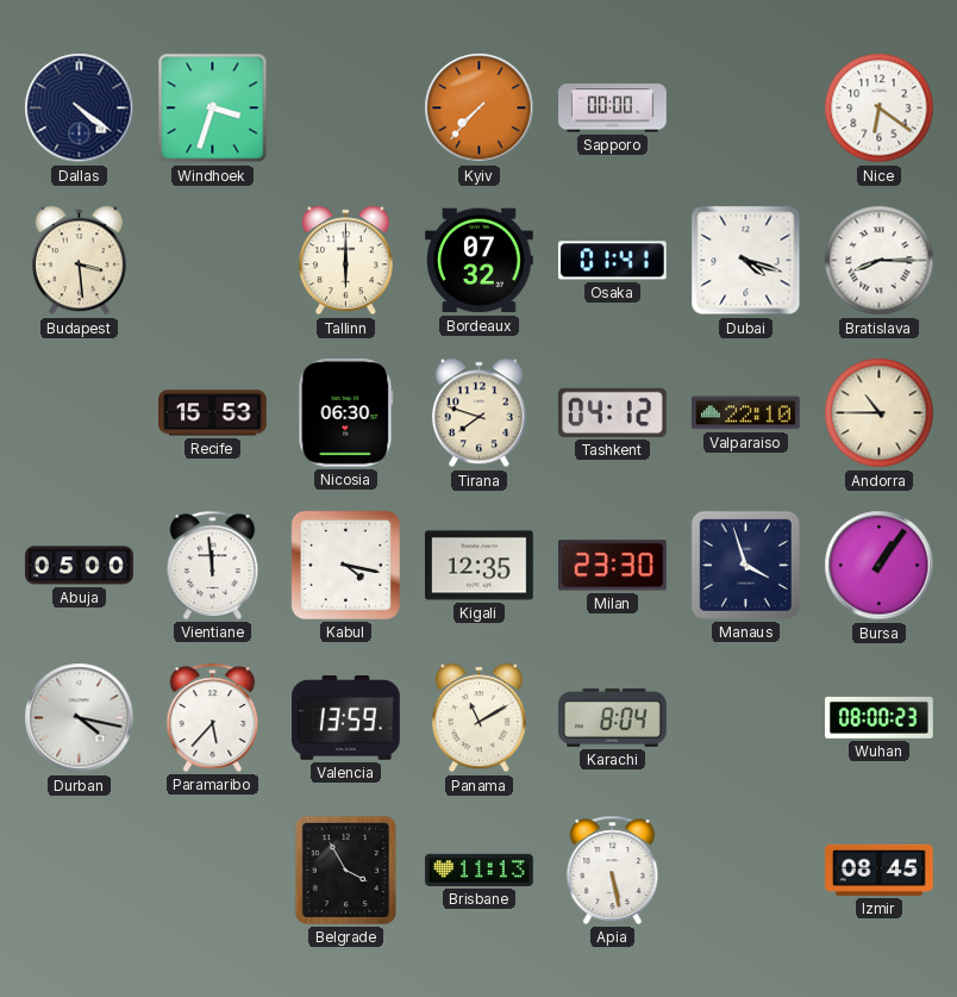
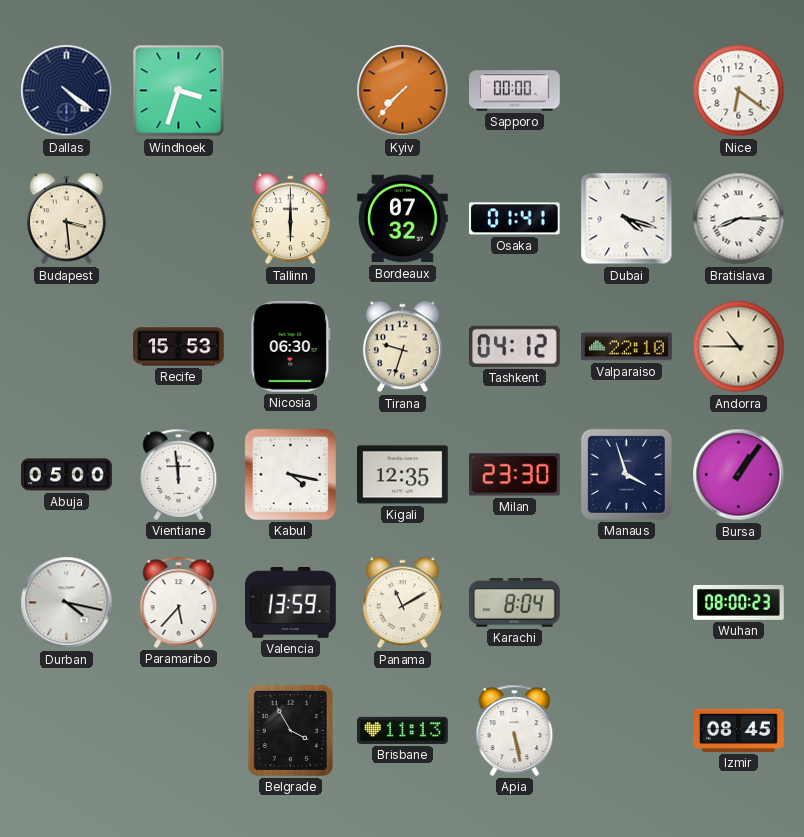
Tirana: 7:48 -> 9:33
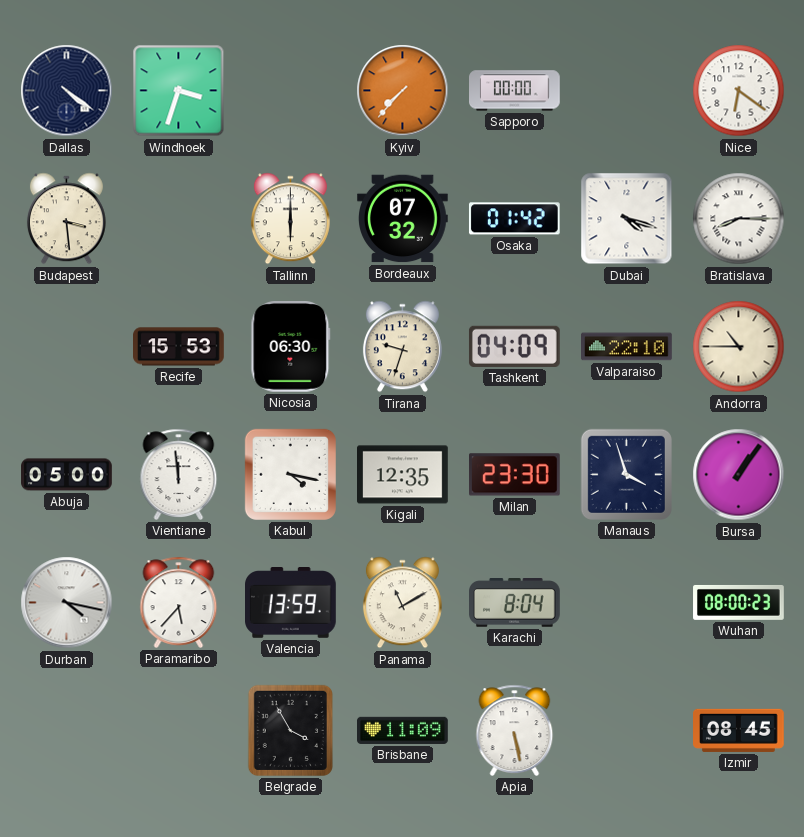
Osaka: 01:41 -> 01:42
Tashkent: 04:12 -> 04:09
Brisbane: 11:13 -> 11:09
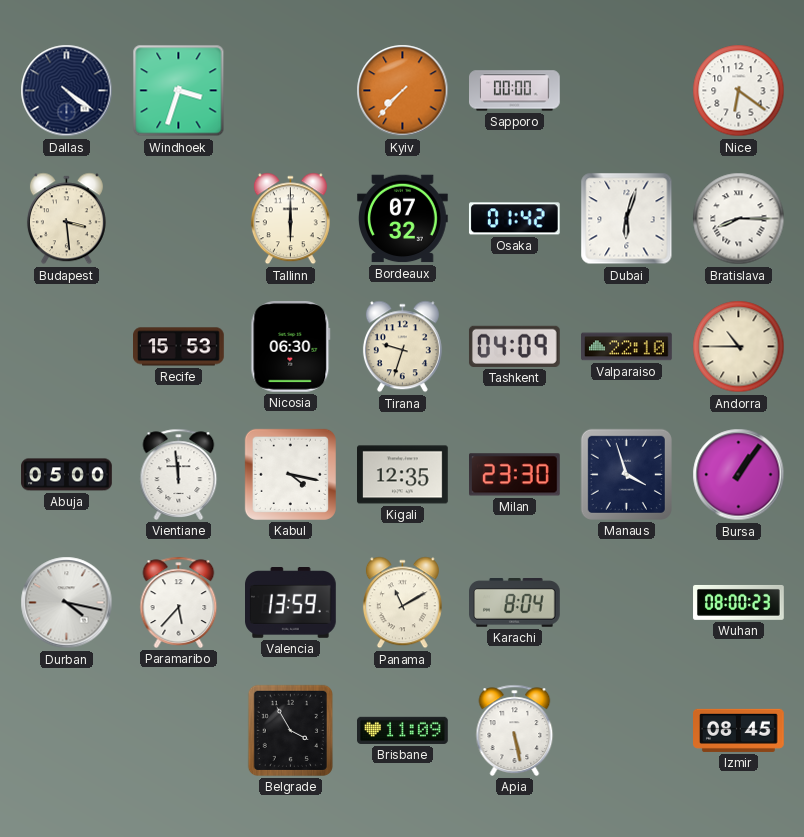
Dubai: 4:18 -> 6:03
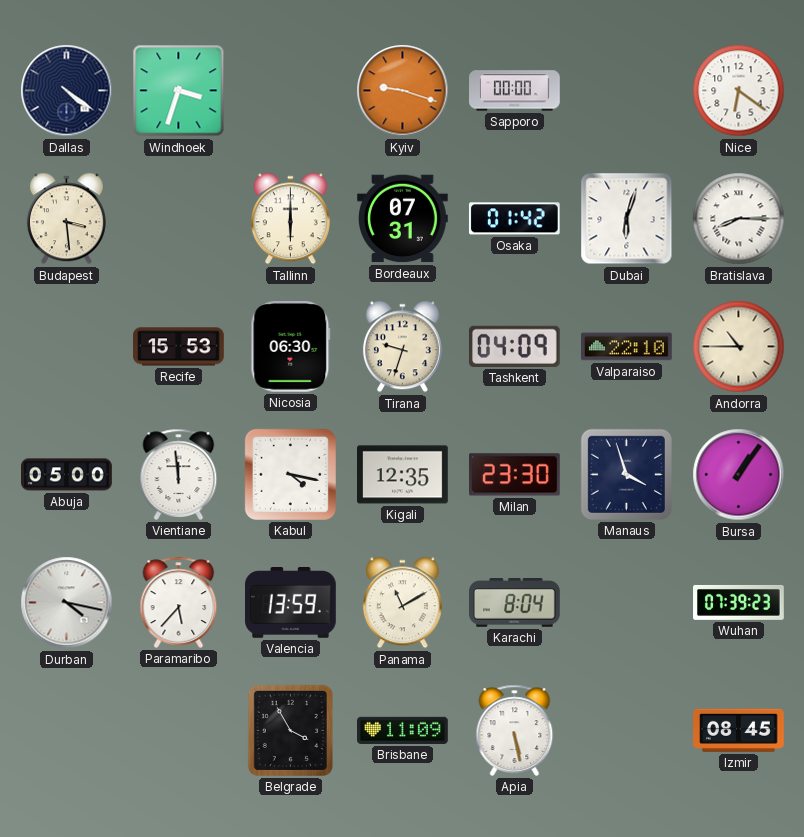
Kyiv: 7:37 -> 9:18
Bordeaux: 07:32 -> 07:31
Wuhan: 08:00 -> 07:39
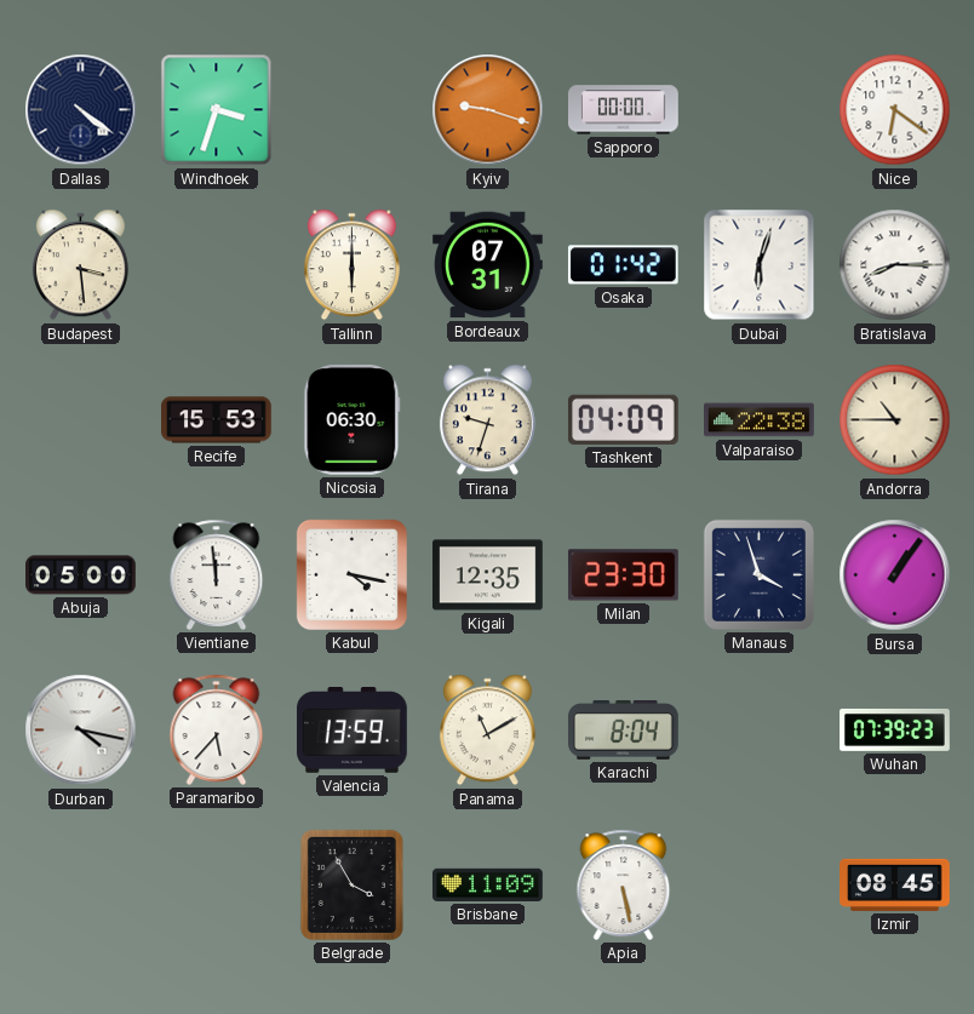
Valparaiso: 22:10 -> 22:38
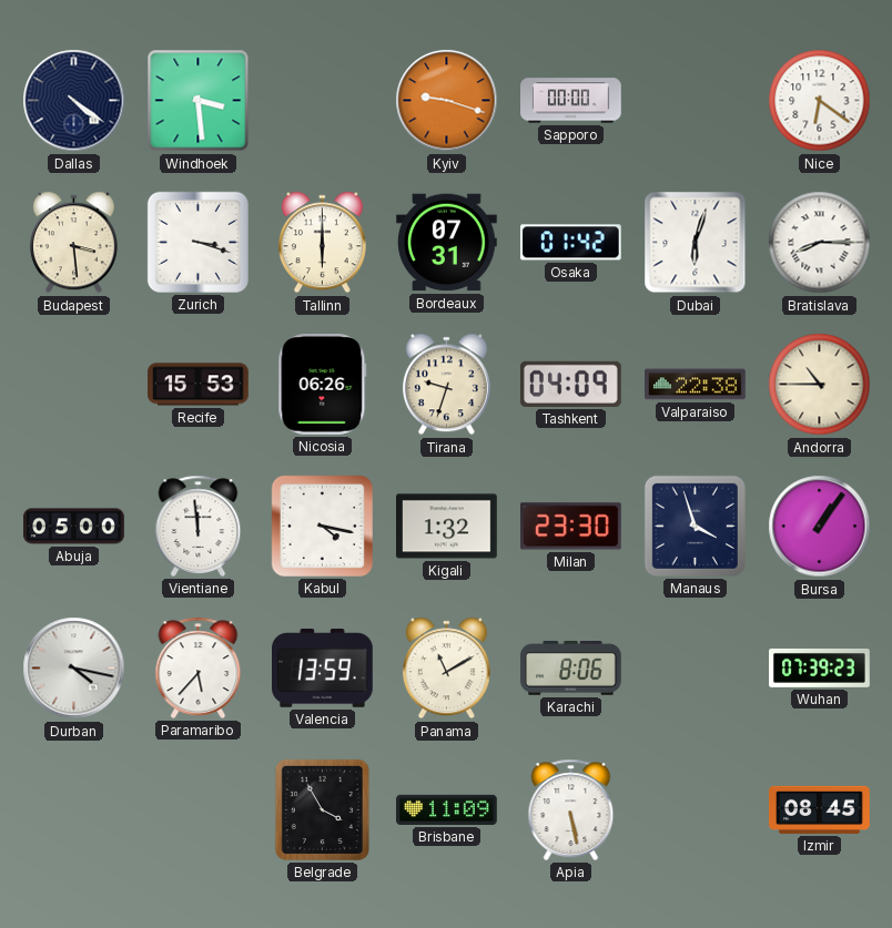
Windhoek: 3:33 -> 3:29
Zurich: none -> 3:18
Nicosia: 06:30 -> 06:26
Kigali: 12:35 -> 1:32
Karachi: 8:04 -> 8:06
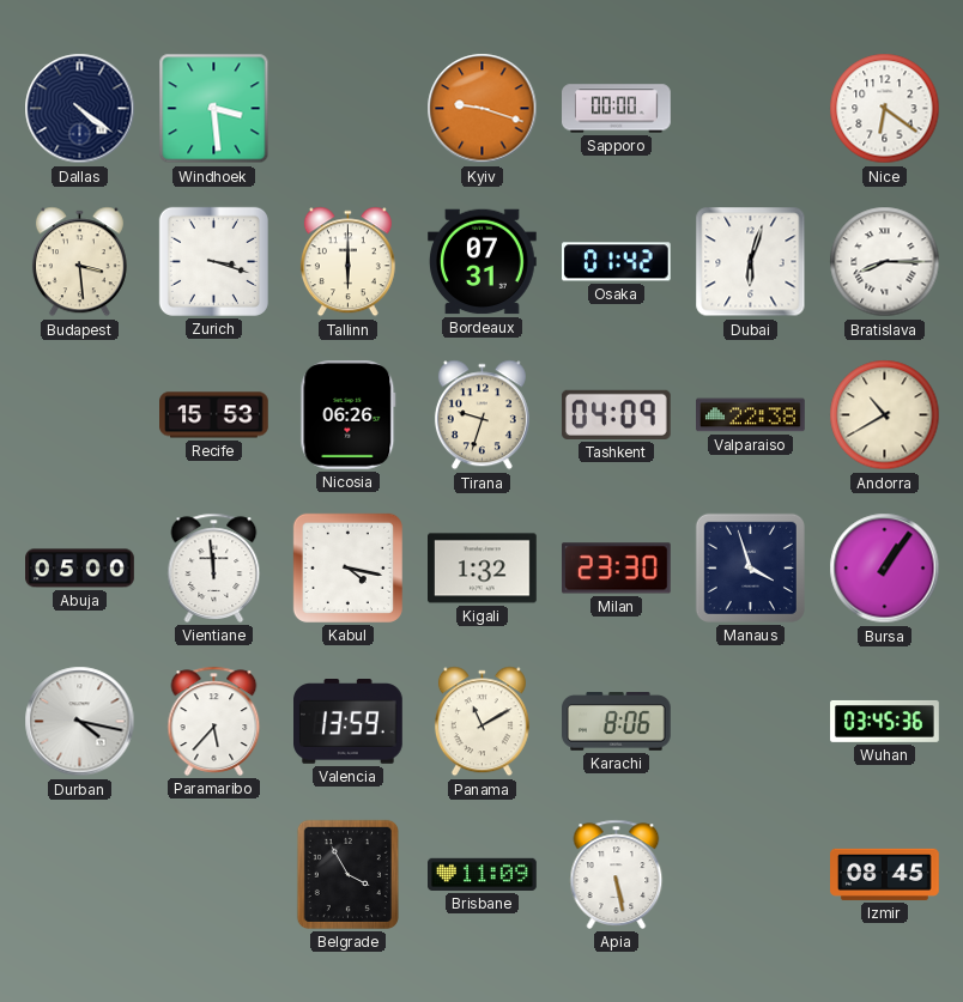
Andorra: 10:45 -> 10:40
Wuhan: 07:39 -> 03:45
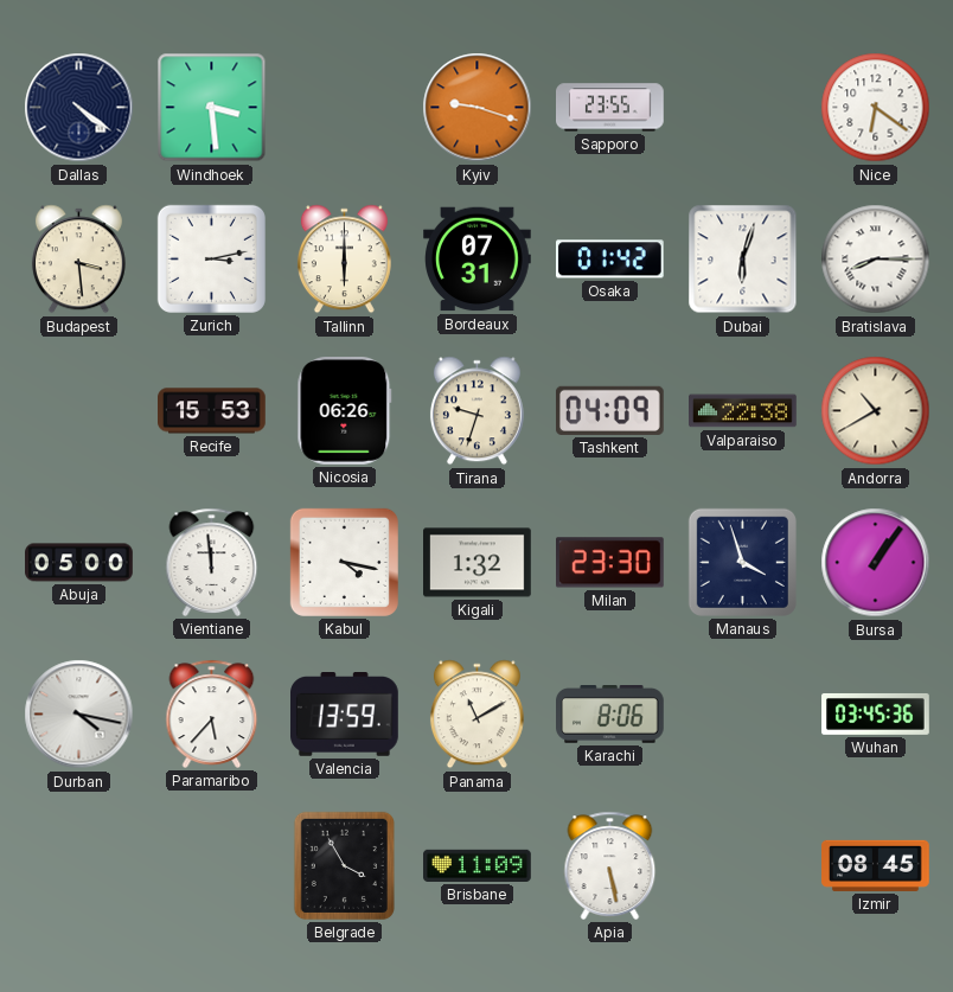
Sapporo: 00:00 -> 23:55
Zurich: 3:18 -> 3:13
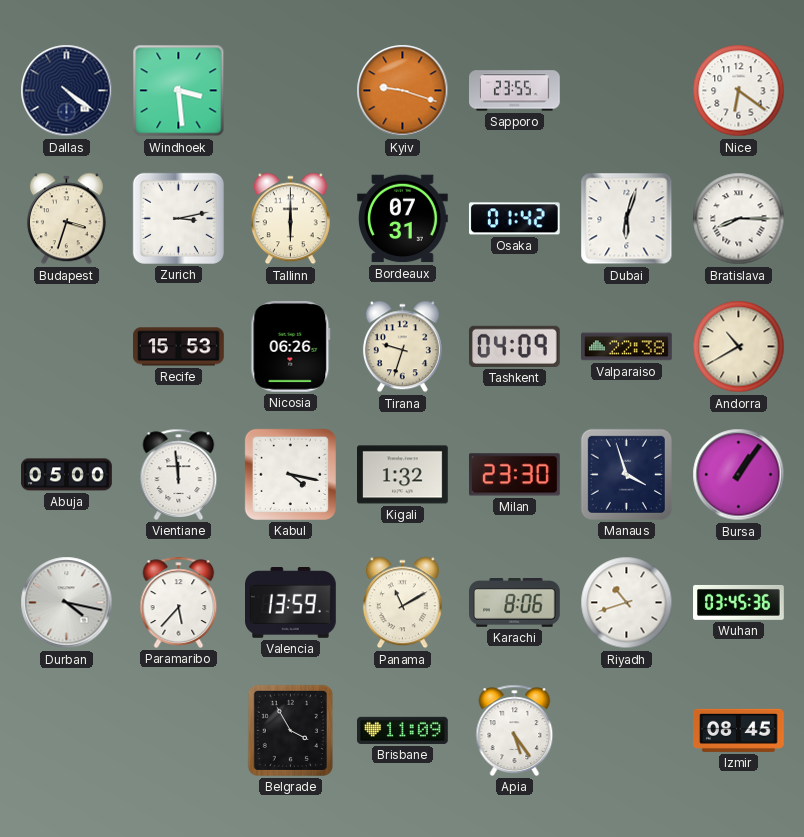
Budapest: 3:29 -> 3:33
Riyadh: none -> 10:42
Apia: 5:28 -> 5:24
